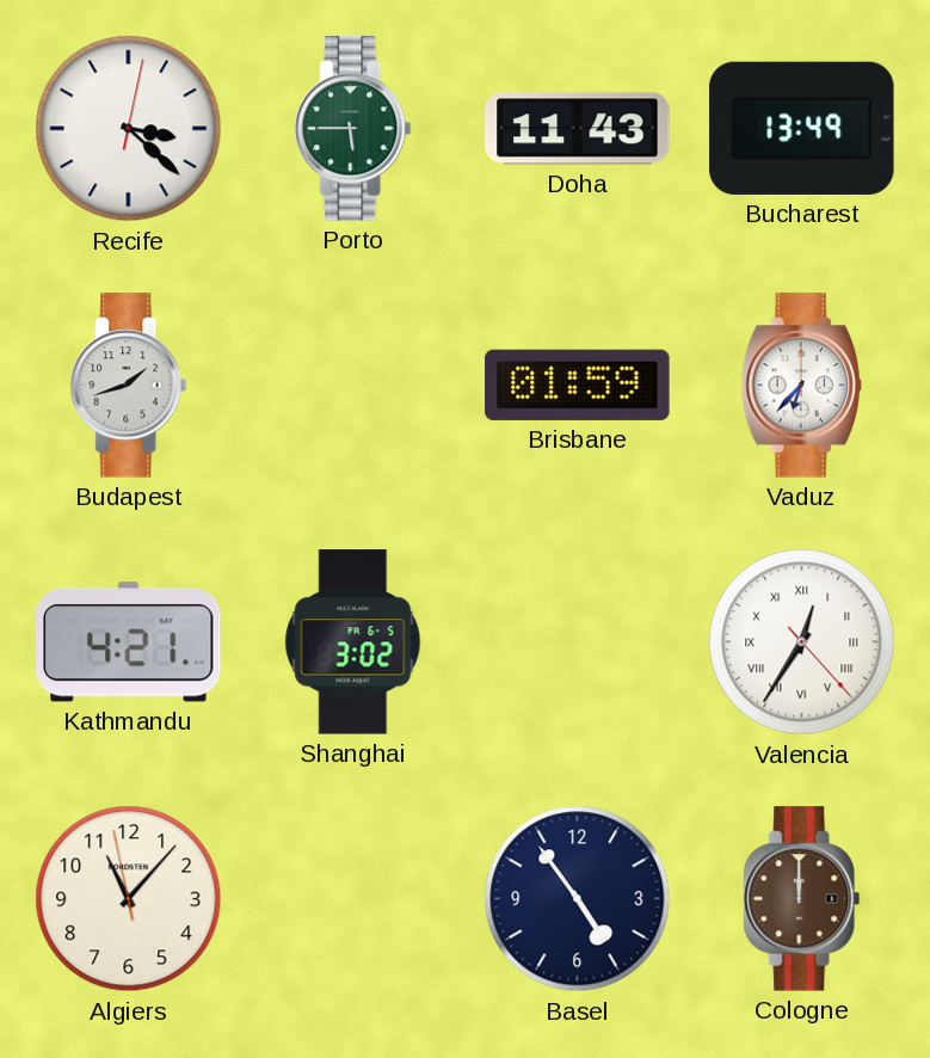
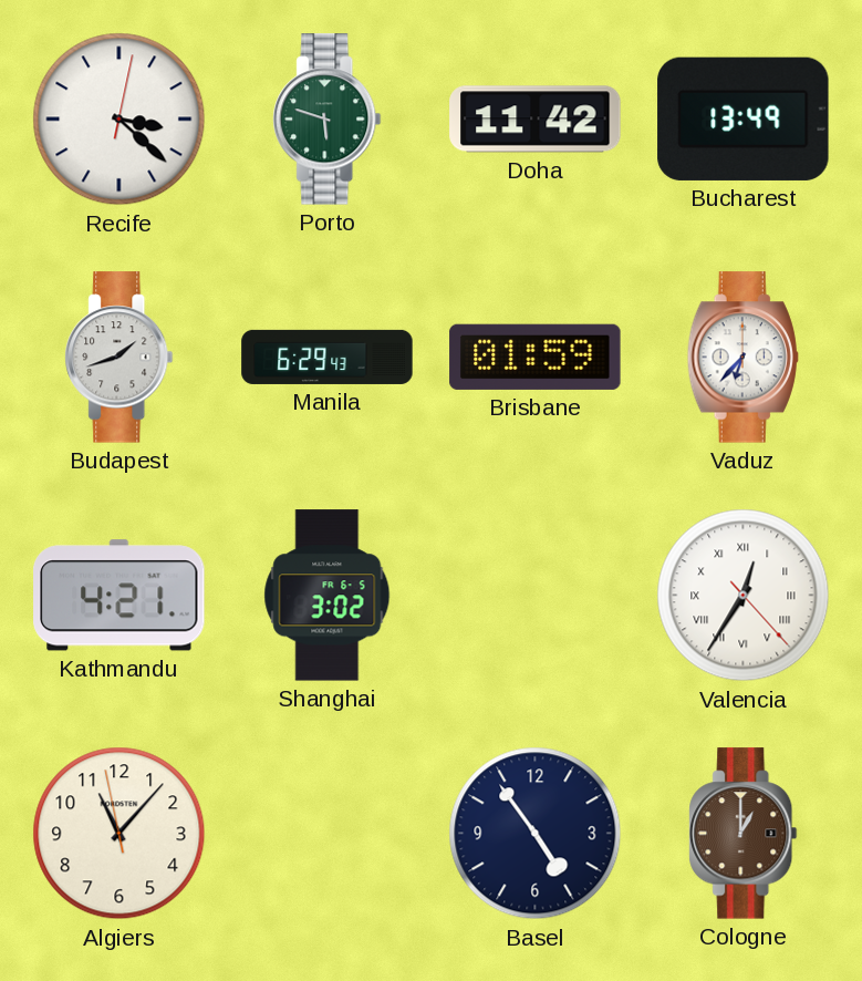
Porto: 5:45 -> 5:48
Doha: 11:43 -> 11:42
Manila: none -> 6:29
Cologne: 12:00 -> 1:00
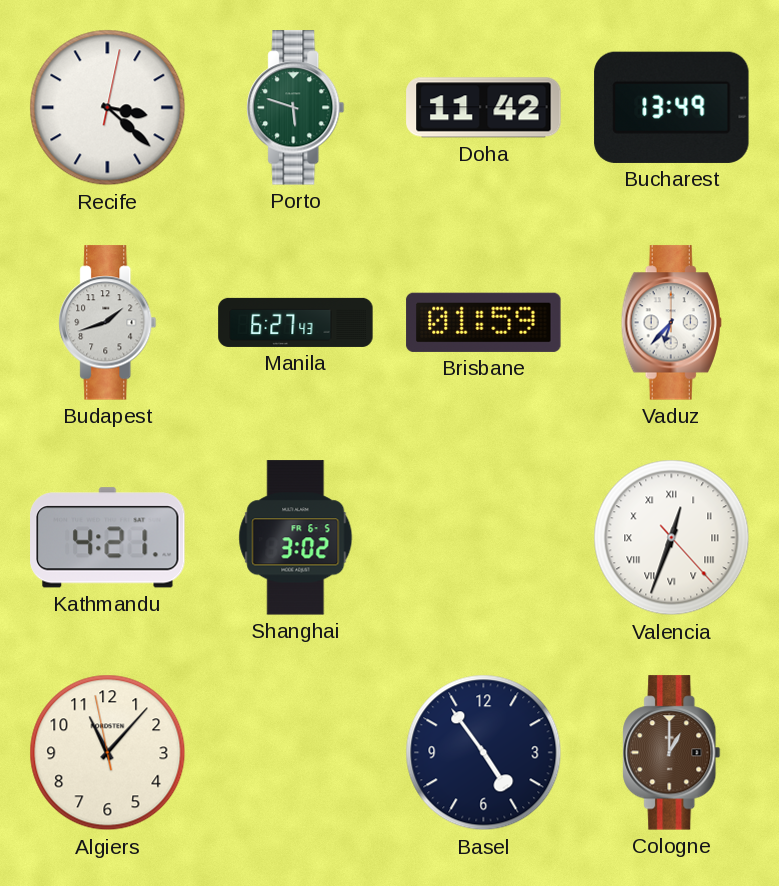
Manila: 6:29 -> 6:27
Valencia: 12:35 -> 12:33
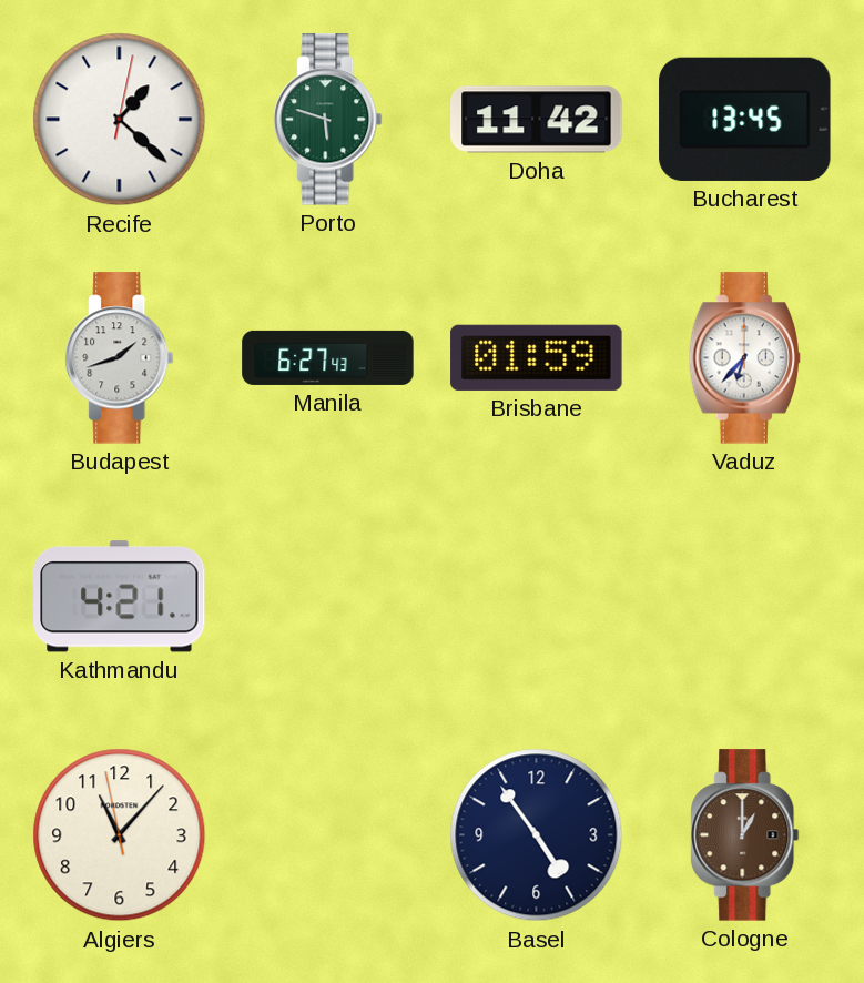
Recife: 3:22 -> 1:22
Bucharest: 13:49 -> 13:45
Shanghai: 3:02 -> none
Valencia: 12:33 -> none
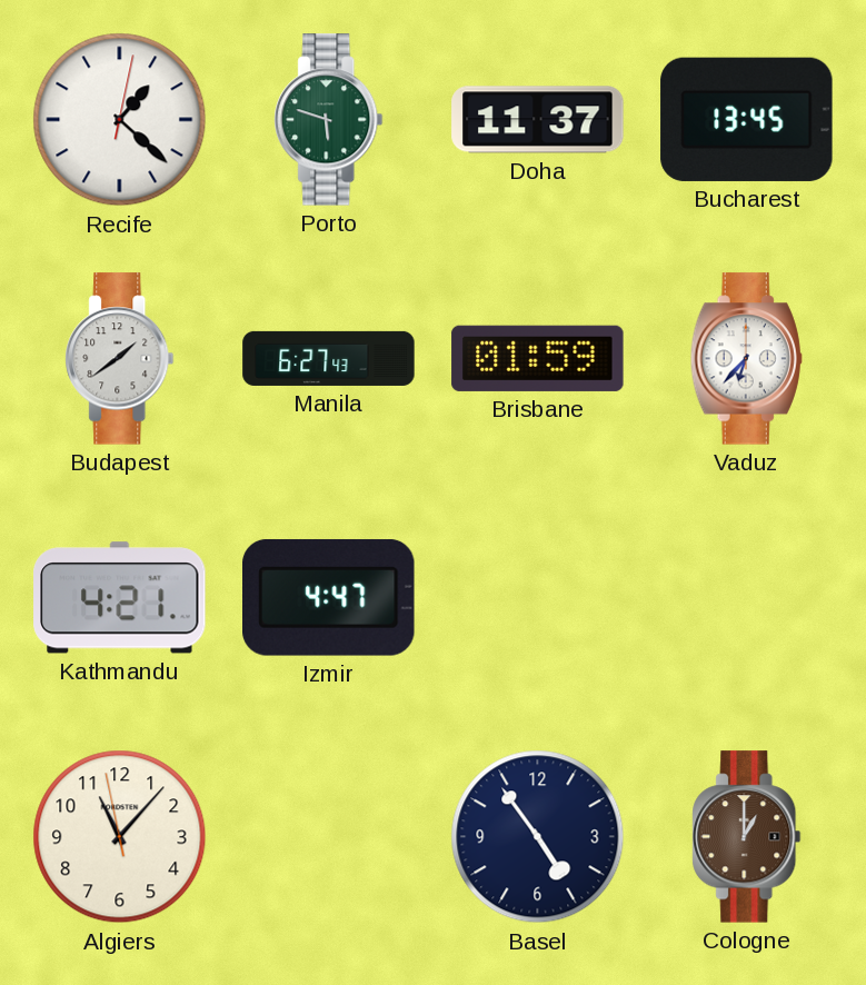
Doha: 11:42 -> 11:37
Budapest: 1:42 -> 1:39
Izmir: none -> 4:47
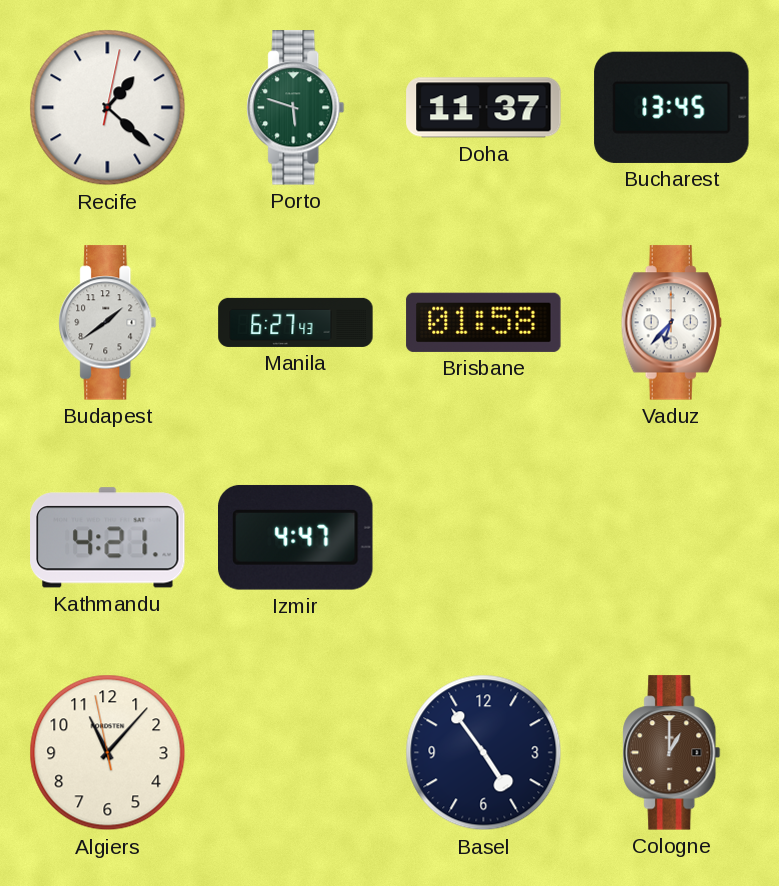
Brisbane: 01:59 -> 01:58
